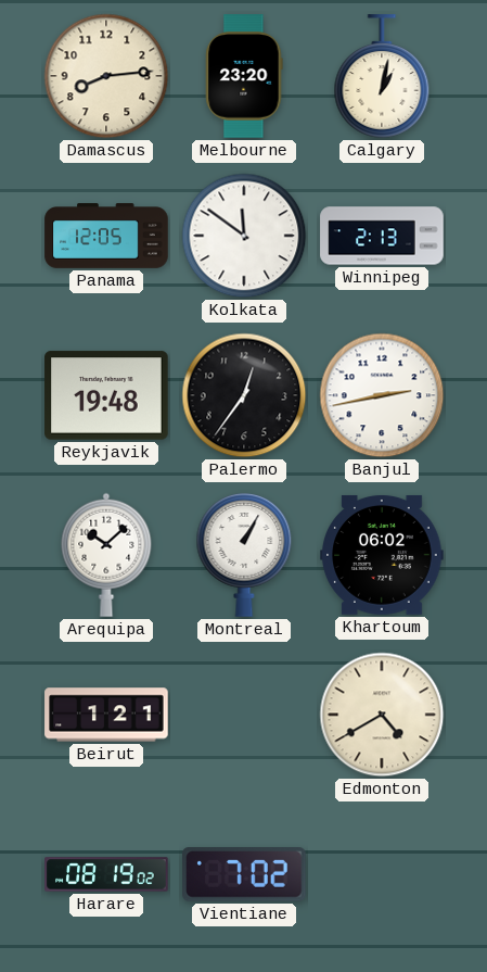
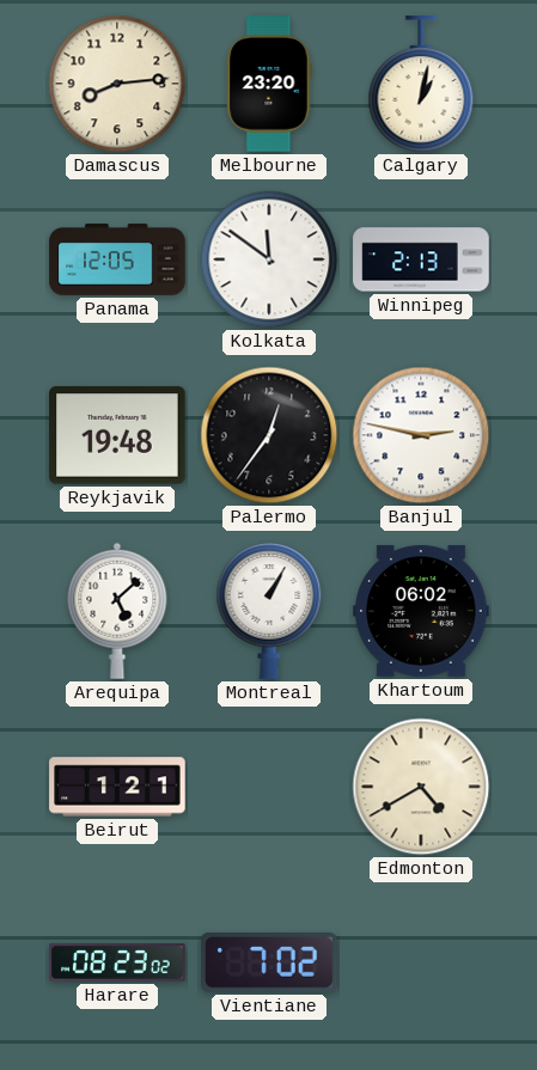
Banjul: 2:43 -> 2:47
Arequipa: 10:08 -> 5:08
Harare: 08:19 -> 08:23
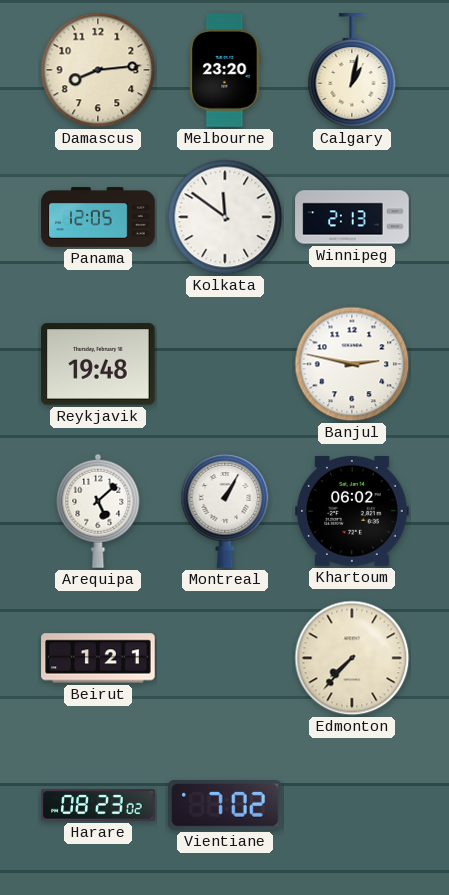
Palermo: 12:36 -> none
Edmonton: 4:40 -> 7:37
